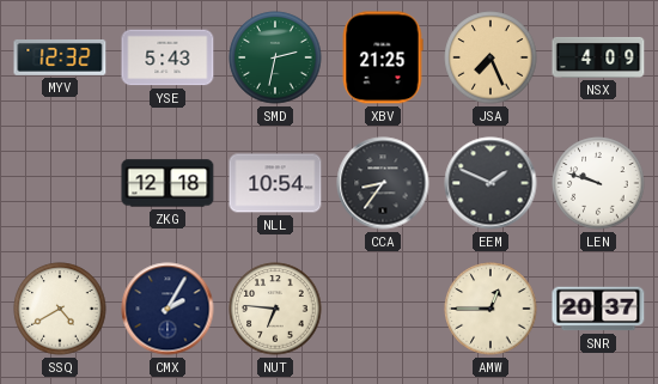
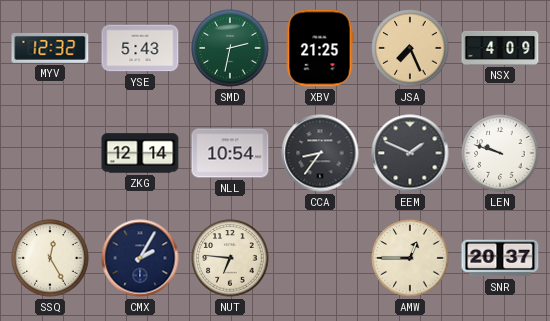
ZKG: 12:18 -> 12:14
SSQ: 4:40 -> 12:25
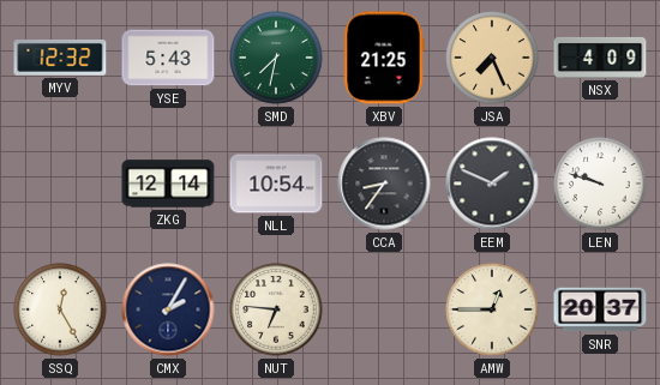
SMD: 2:32 -> 7:32
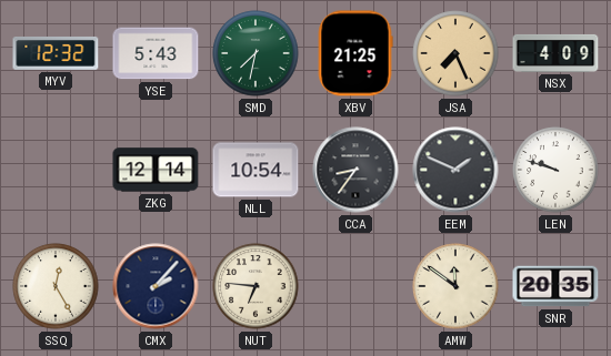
CMX: 2:05 -> 2:07
AMW: 12:45 -> 11:51
SNR: 20:37 -> 20:35
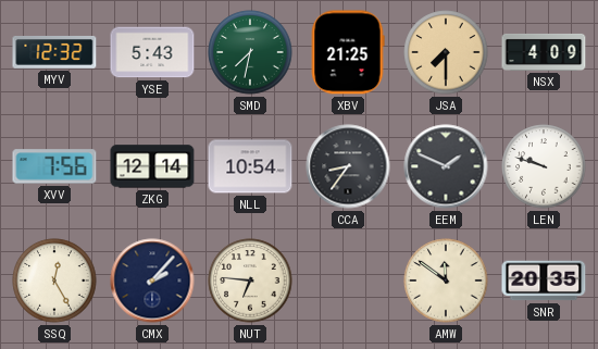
JSA: 7:26 -> 7:30
XVV: none -> 7:56
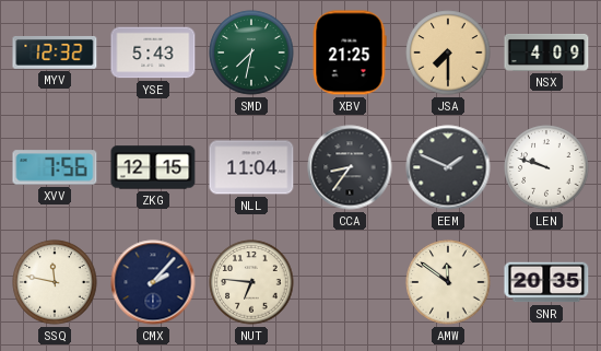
ZKG: 12:14 -> 12:15
NLL: 10:54 -> 11:04
SSQ: 12:25 -> 11:47
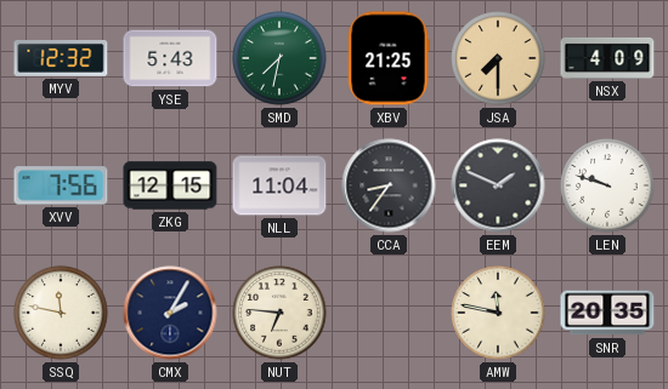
CMX: 2:07 -> 2:05
AMW: 11:51 -> 11:47
